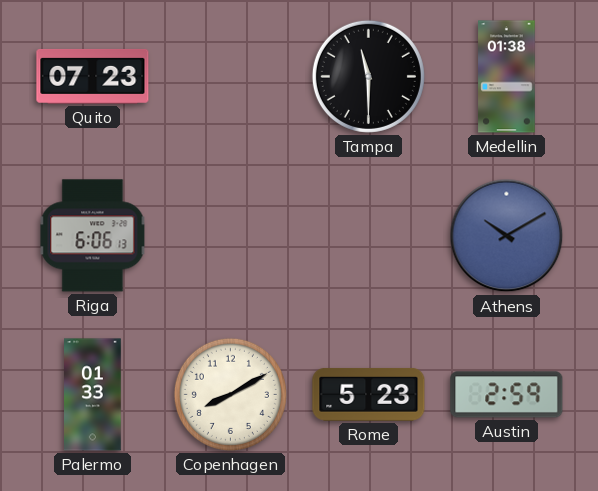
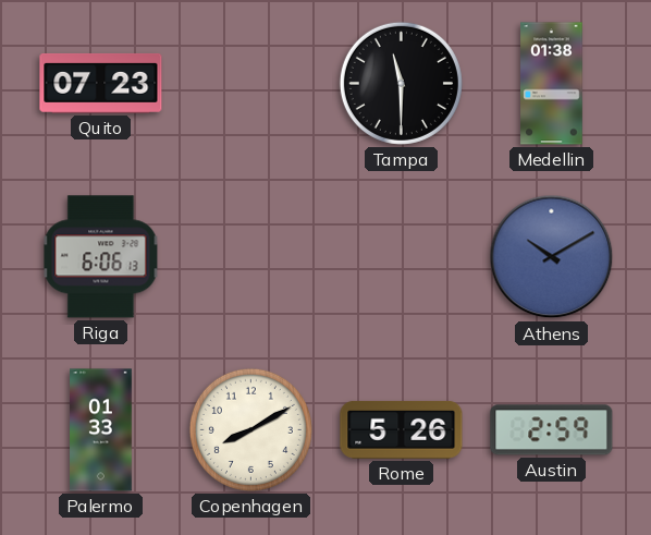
Rome: 5:23 -> 5:26
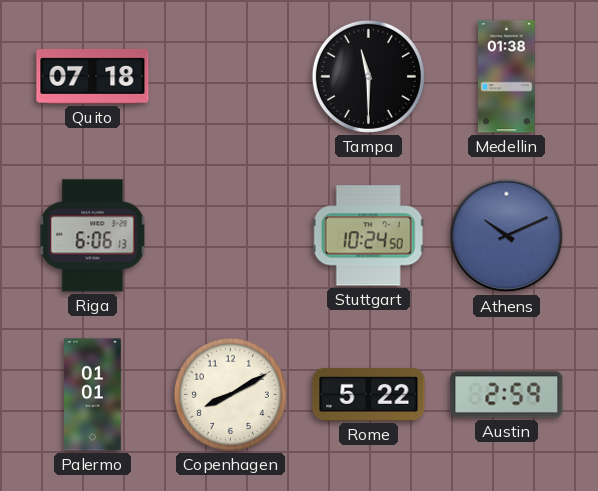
Quito: 07:23 -> 07:18
Stuttgart: none -> 10:24
Athens: 10:10 -> 10:11
Palermo: 01:33 -> 01:01
Rome: 5:26 -> 5:22
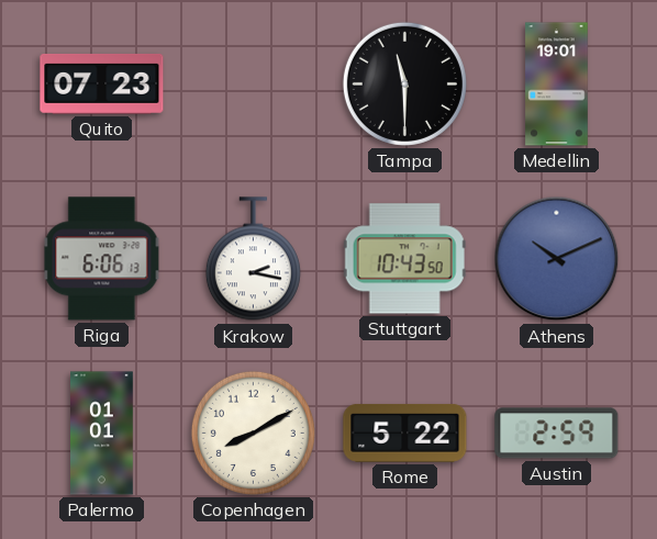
Quito: 07:18 -> 07:23
Medellin: 01:38 -> 19:01
Krakow: none -> 2:17
Stuttgart: 10:24 -> 10:43
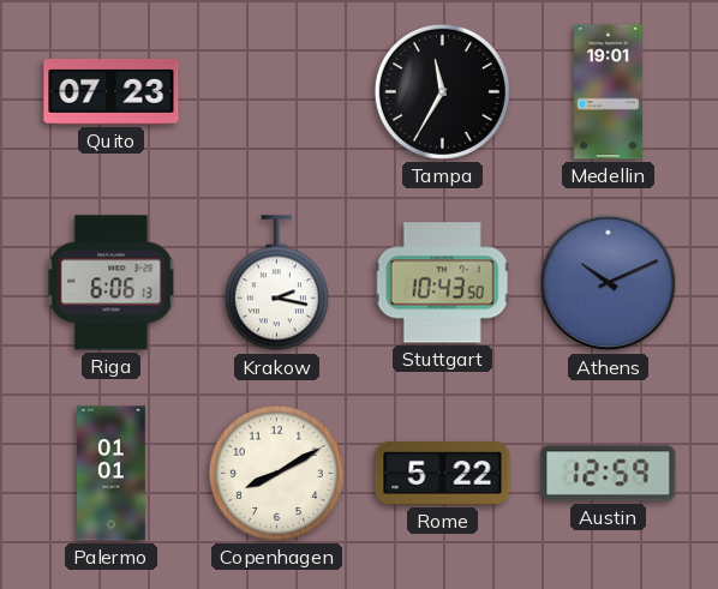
Tampa: 11:30 -> 11:35
Austin: 2:59 -> 12:59
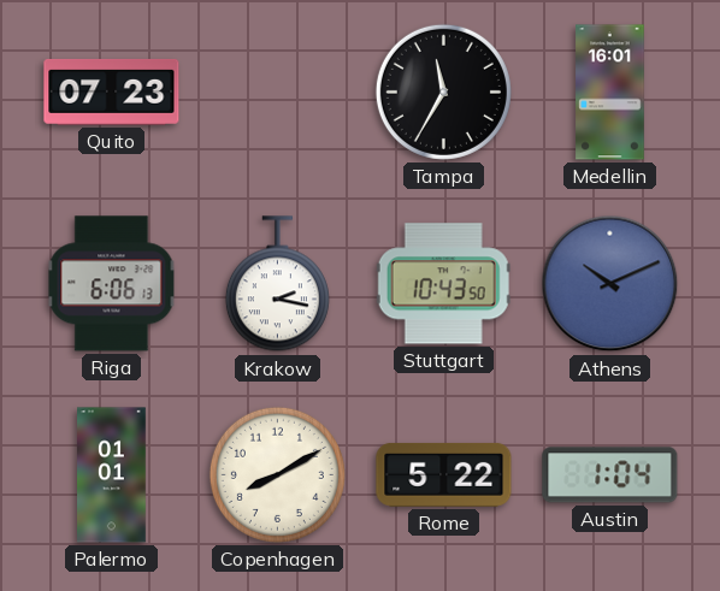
Medellin: 19:01 -> 16:01
Austin: 12:59 -> 1:04
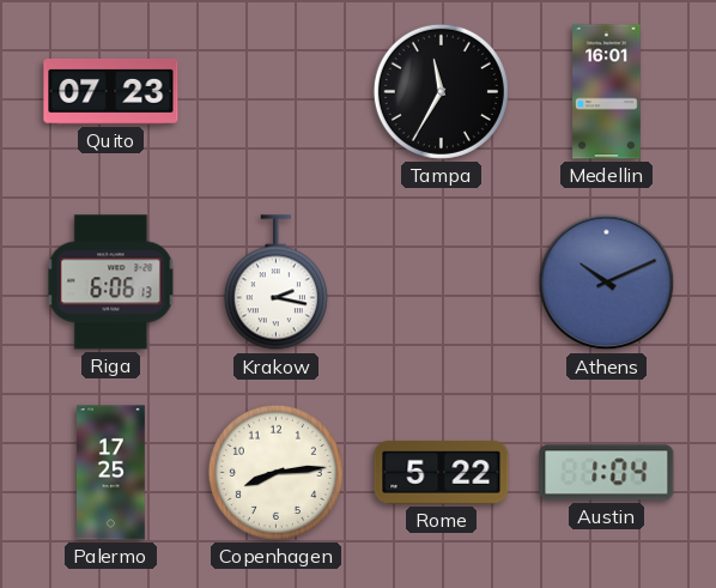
Stuttgart: 10:43 -> none
Palermo: 01:01 -> 17:25
Copenhagen: 8:10 -> 8:14
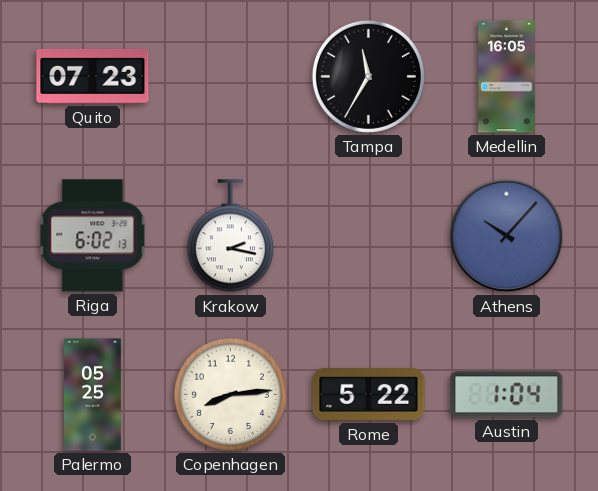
Medellin: 16:01 -> 16:05
Riga: 6:06 -> 6:02
Athens: 10:11 -> 10:07
Palermo: 17:25 -> 05:25
